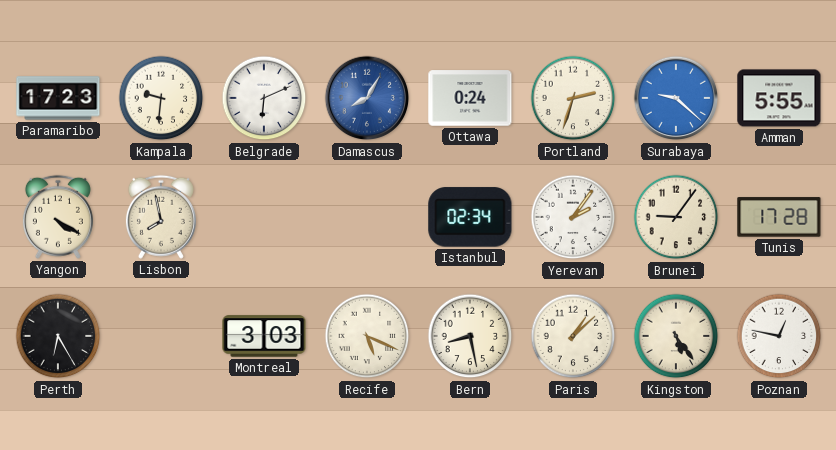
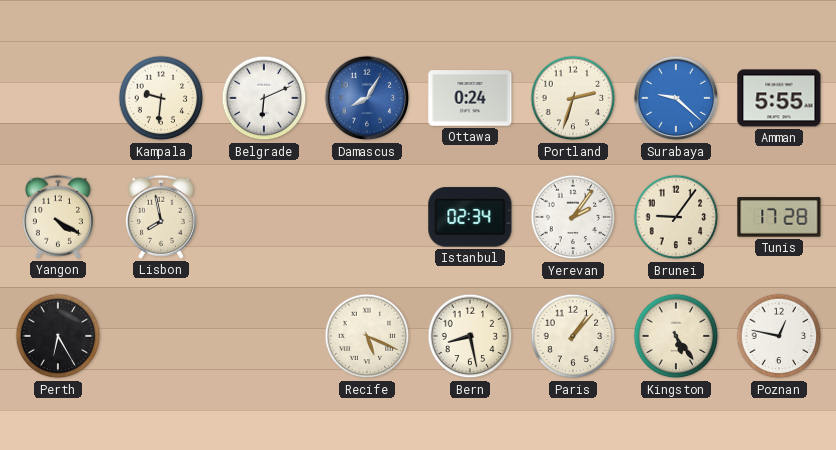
Paramaribo: 17:23 -> none
Montreal: 3:03 -> none
Paris: 1:08 -> 1:07
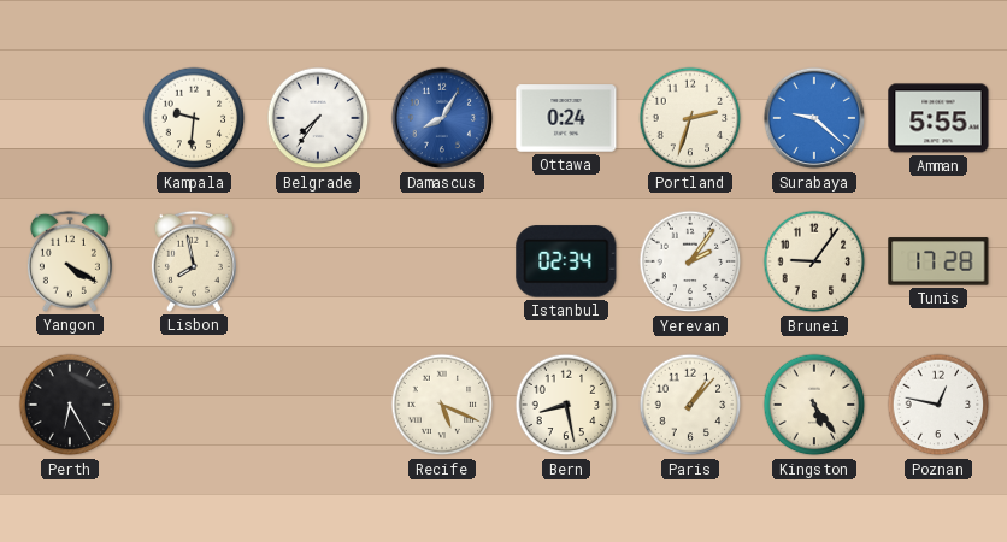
Belgrade: 6:11 -> 7:36
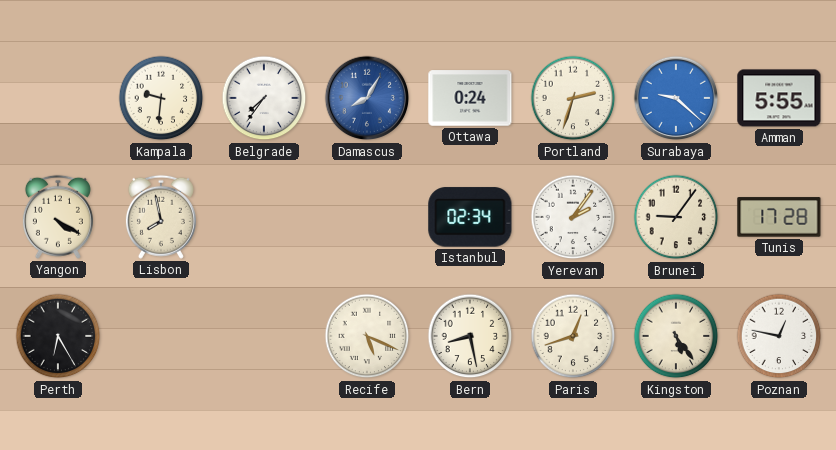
Paris: 1:07 -> 12:42
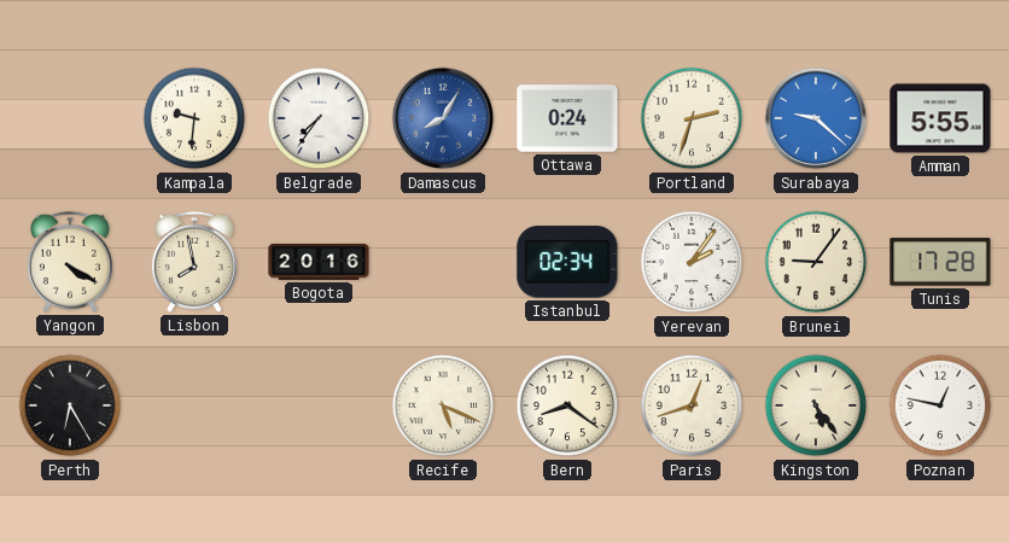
Bogota: none -> 20:16
Bern: 8:28 -> 8:21
